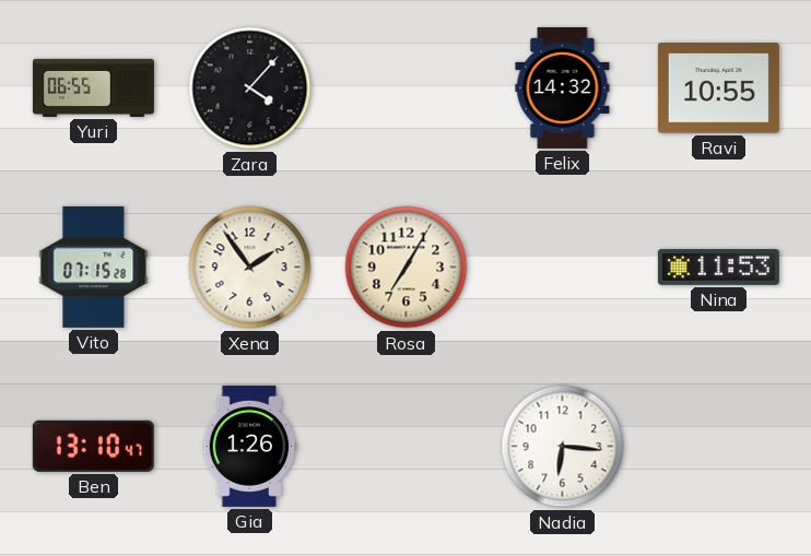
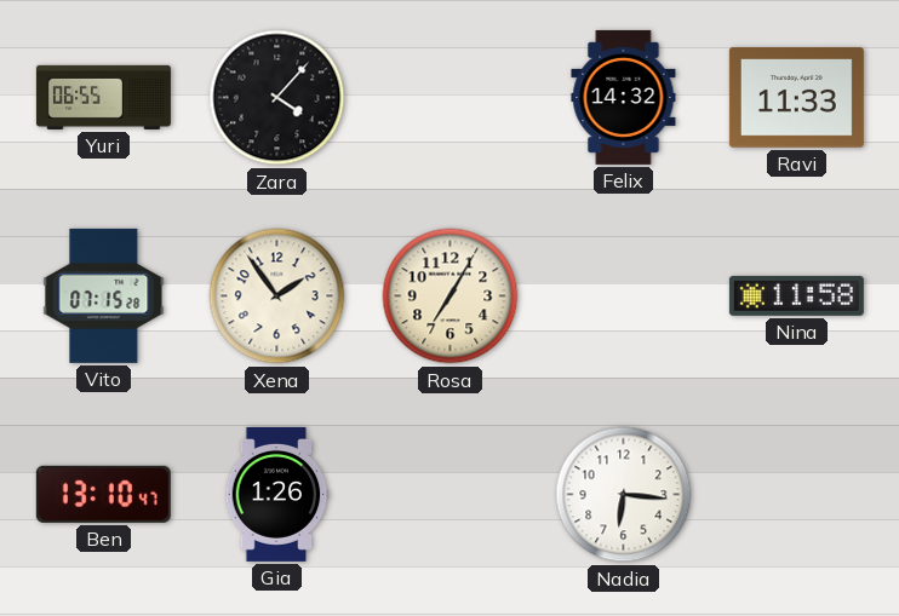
Ravi: 10:55 -> 11:33
Nina: 11:53 -> 11:58
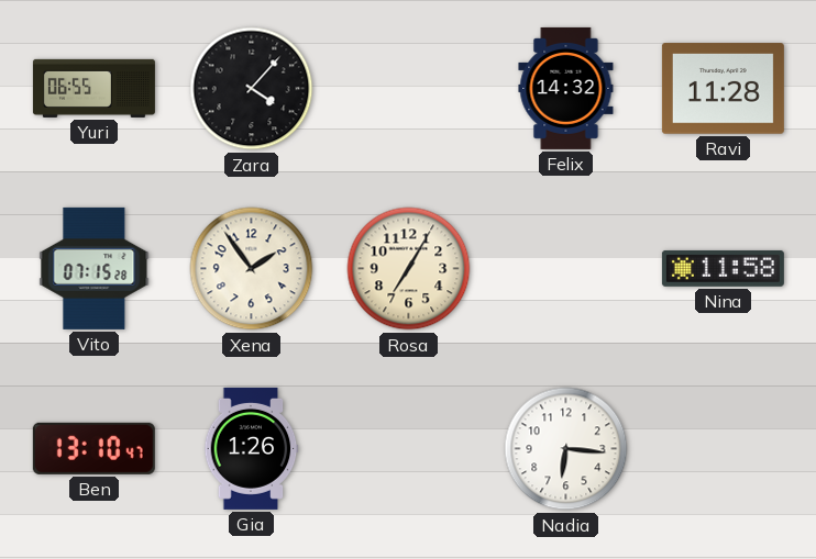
Ravi: 11:33 -> 11:28
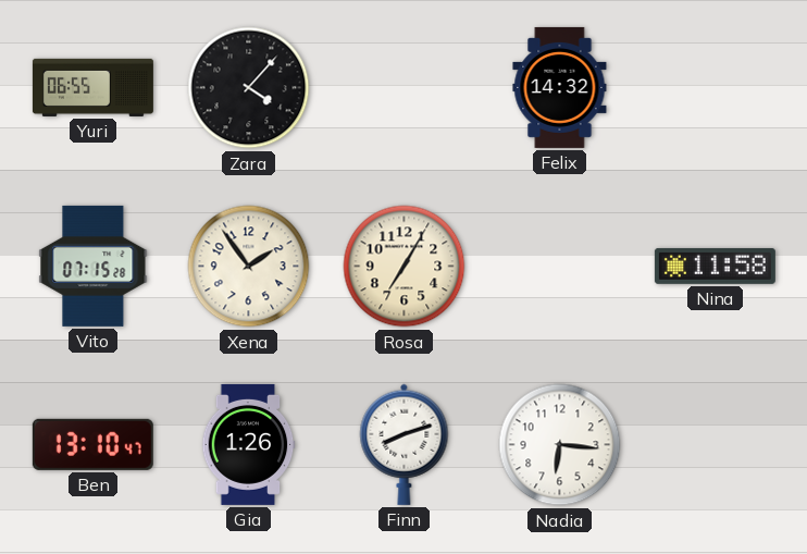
Ravi: 11:28 -> none
Finn: none -> 8:12
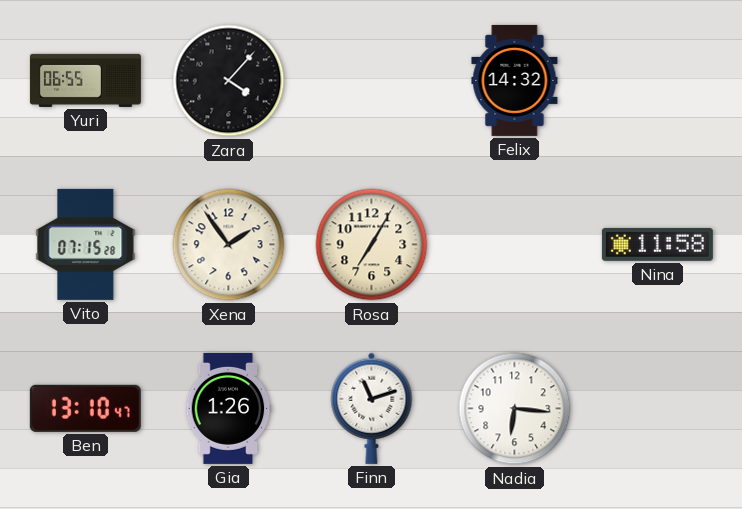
Finn: 8:12 -> 11:12
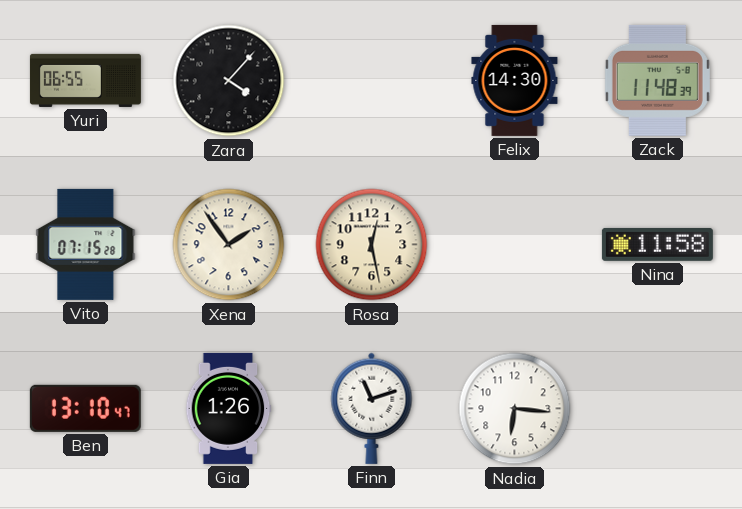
Felix: 14:32 -> 14:30
Zack: none -> 11:48
Rosa: 7:05 -> 12:28
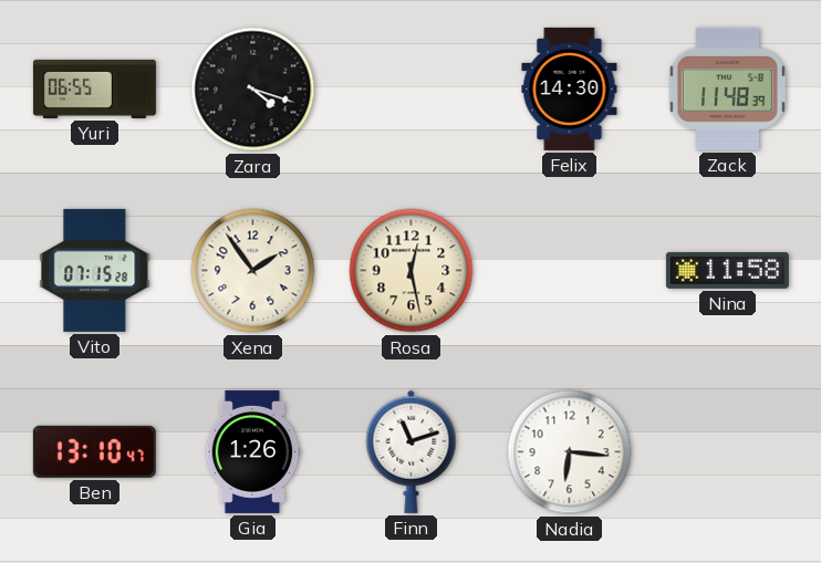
Zara: 4:07 -> 4:18
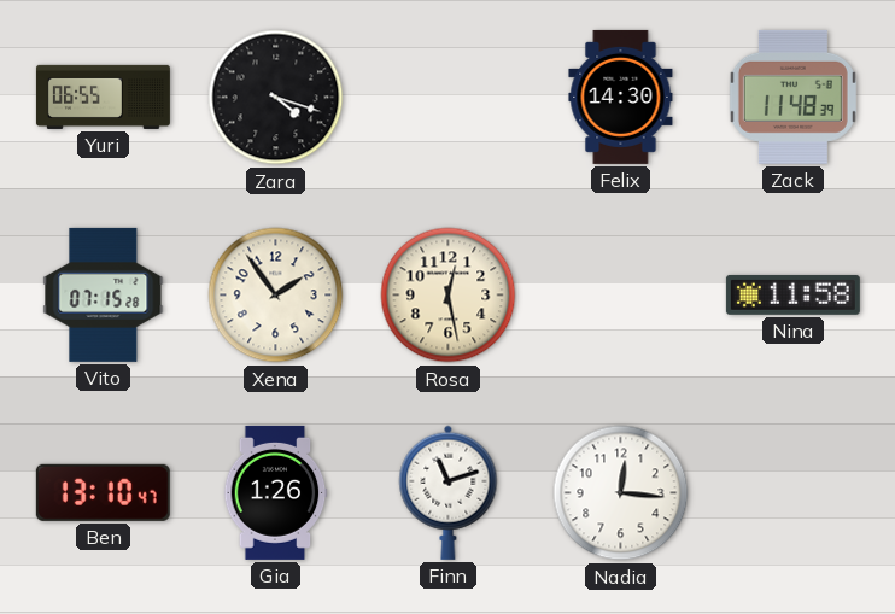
Nadia: 6:16 -> 12:16
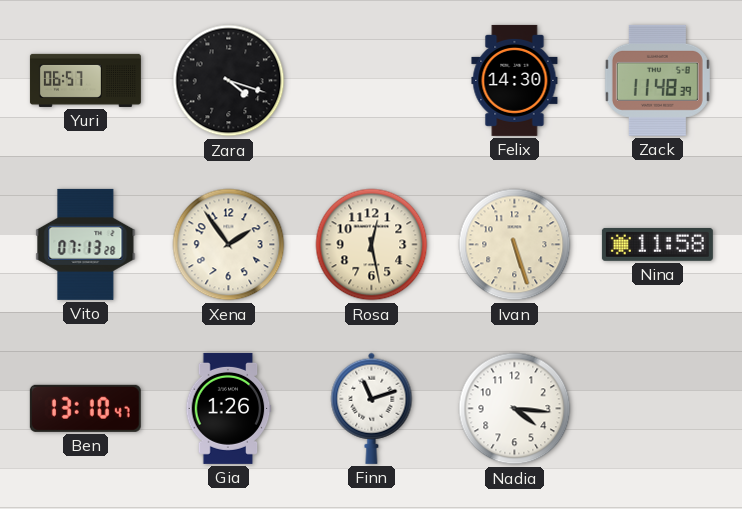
Yuri: 06:55 -> 06:57
Vito: 07:15 -> 07:13
Ivan: none -> 5:27
Nadia: 12:16 -> 4:16
